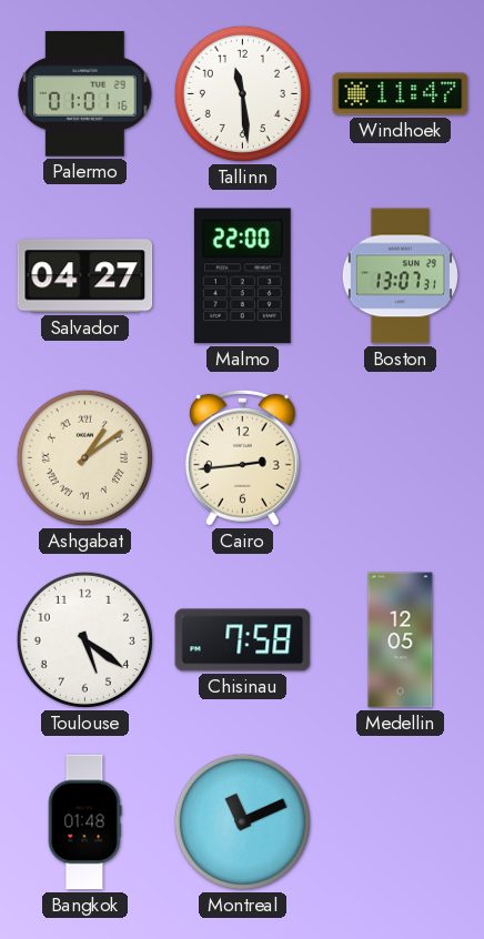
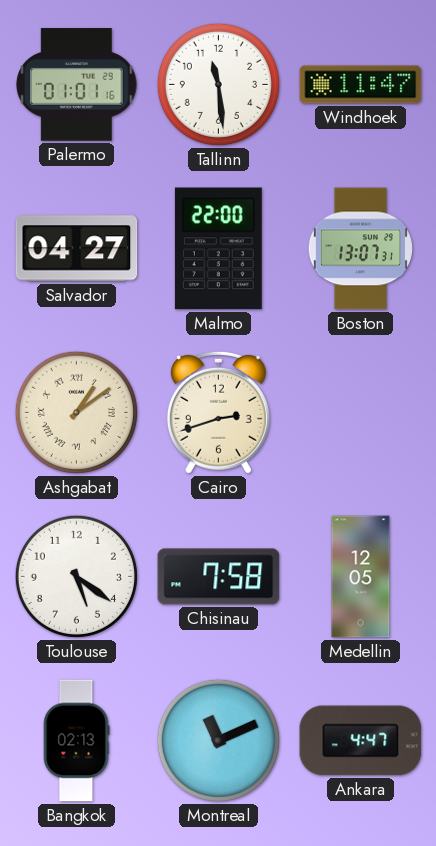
Cairo: 2:44 -> 2:42
Bangkok: 01:48 -> 02:13
Ankara: none -> 4:47
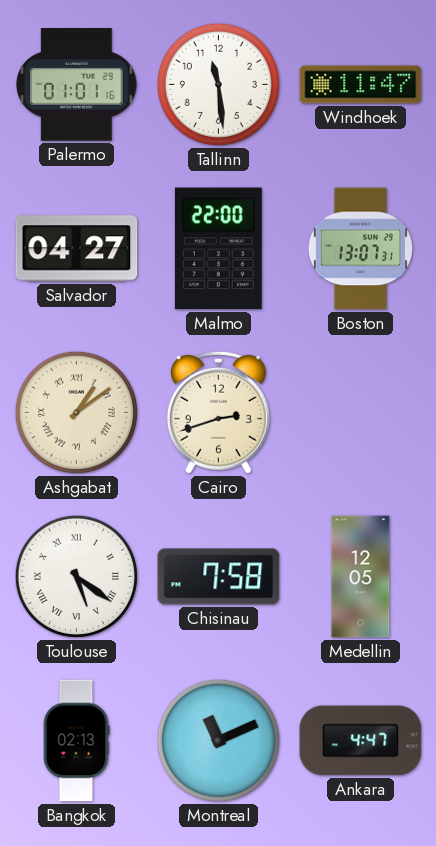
Toulouse numerals: Arabic -> Roman
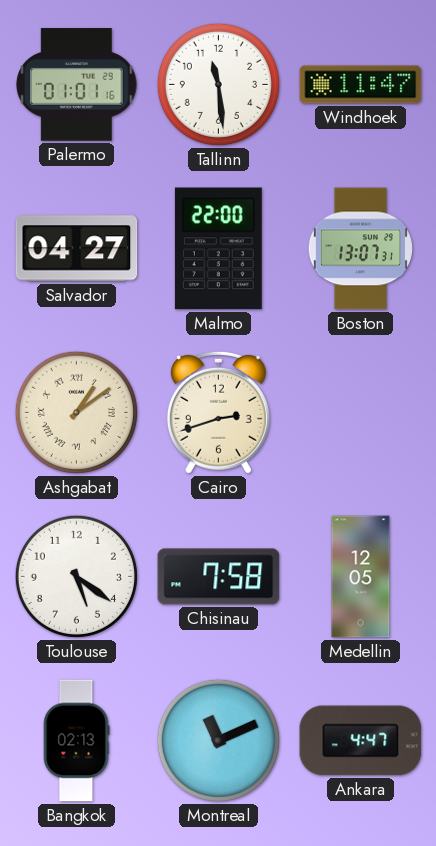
Toulouse numerals: Roman -> Arabic
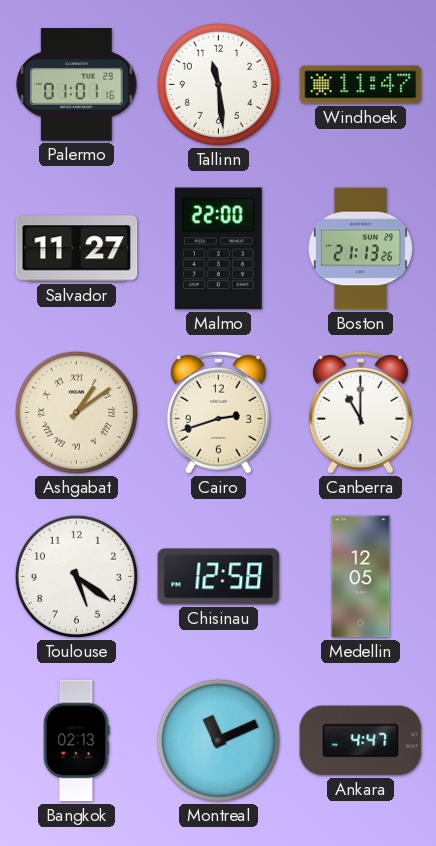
Salvador: 04:27 -> 11:27
Boston: 13:07 -> 21:13
Canberra: none -> 11:00
Chisinau: 7:58 -> 12:58
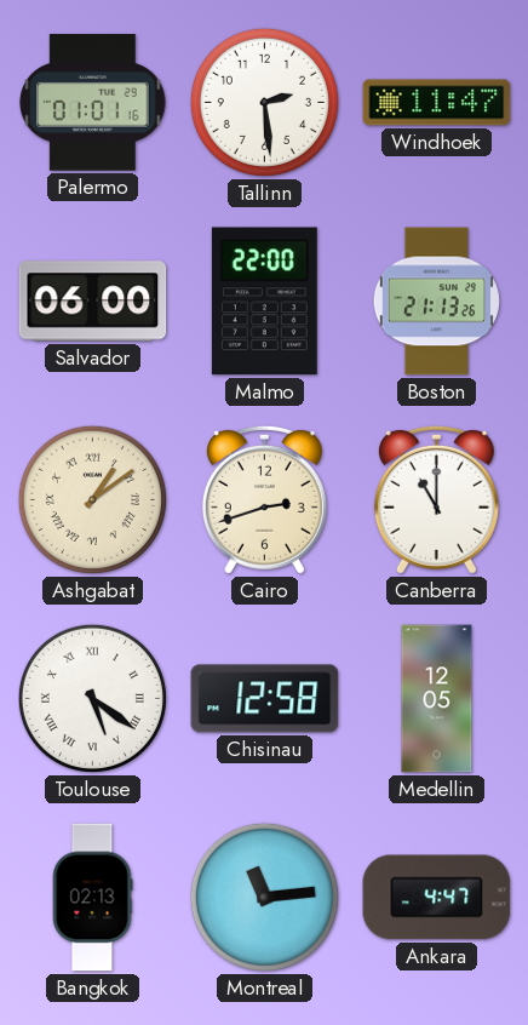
Tallinn: 11:29 -> 2:29
Salvador: 11:27 -> 06:00
Toulouse numerals: Arabic -> Roman
Montreal: 11:11 -> 11:14
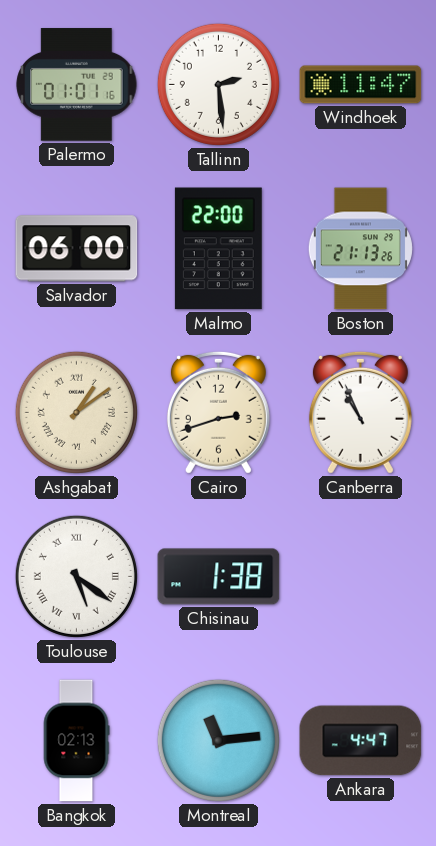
Canberra: 11:00 -> 10:56
Chisinau: 12:58 -> 1:38
Medellin: 12:05 -> none
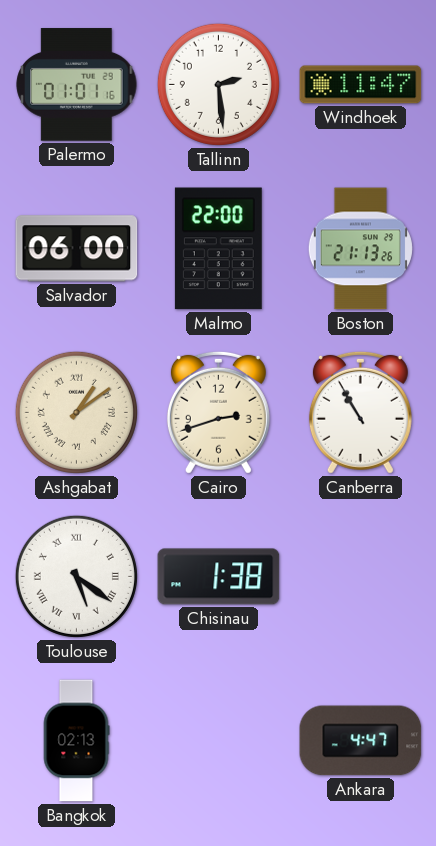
Canberra: 10:56 -> 10:55
Montreal: 11:14 -> none
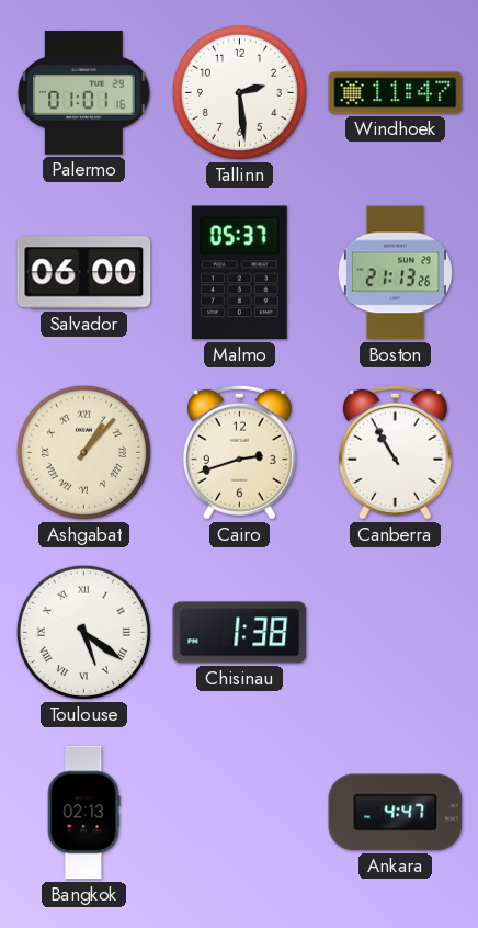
Malmo: 22:00 -> 05:37
Ashgabat: 1:09 -> 1:07
